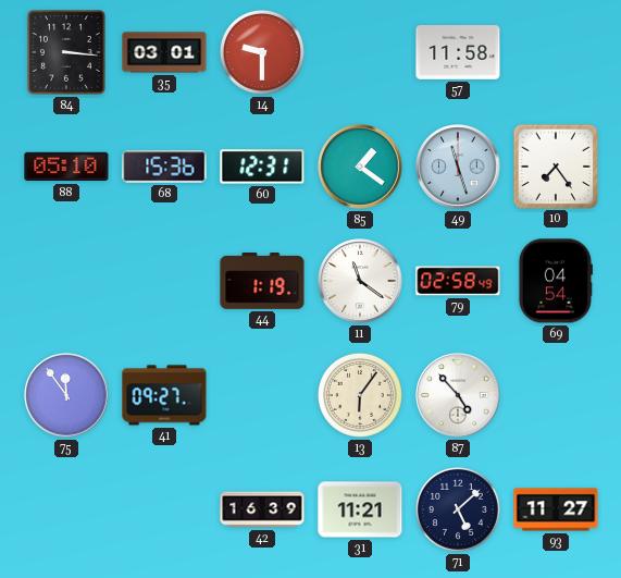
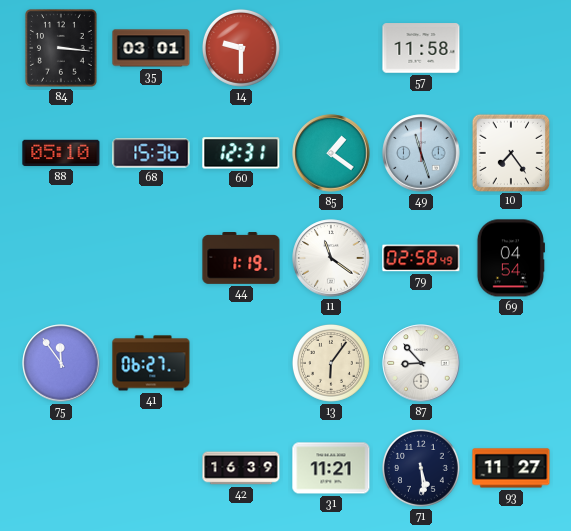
41: 09:27 -> 06:27
87: 4:53 -> 8:53
71: 5:08 -> 5:29
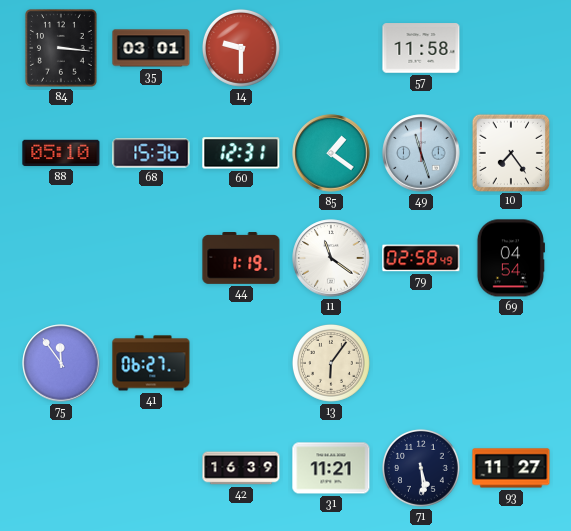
87: 8:53 -> none
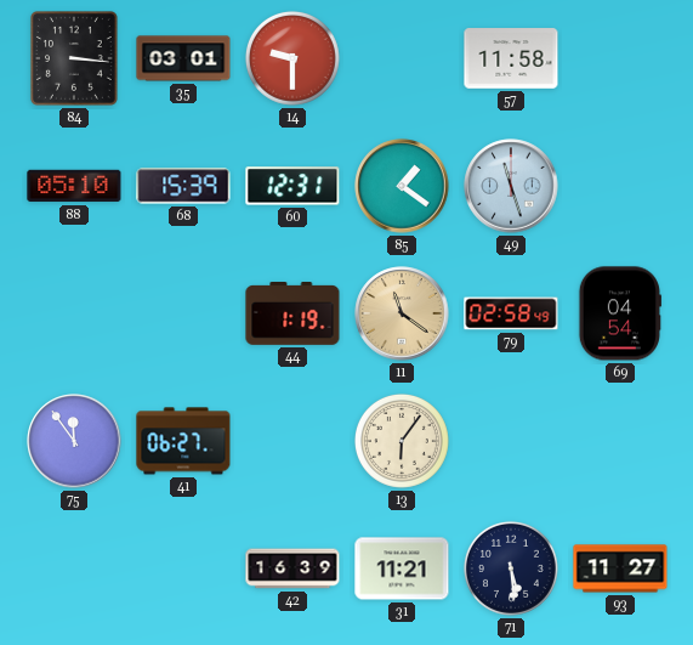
68: 15:36 -> 15:39
10: 7:24 -> none
11 dial: white -> champagne
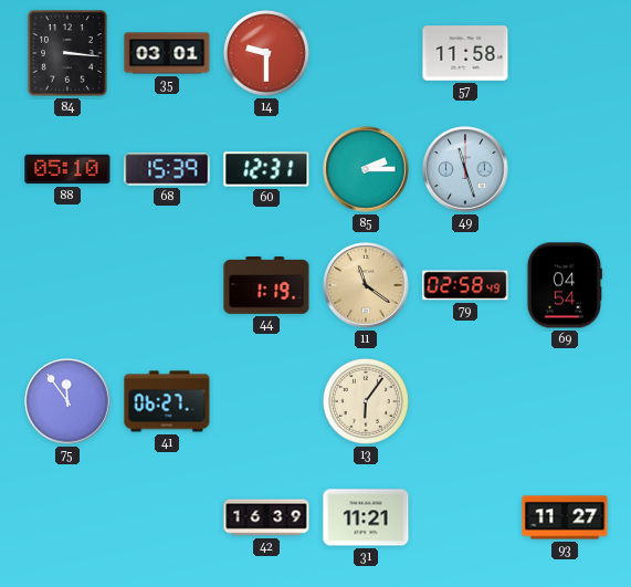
85: 1:21 -> 2:15
71: 5:29 -> none
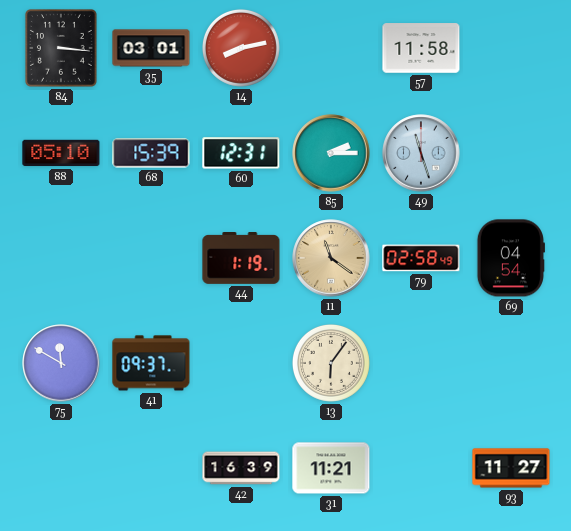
14: 9:30 -> 8:13
75: 11:54 -> 11:50
41: 06:27 -> 09:37
